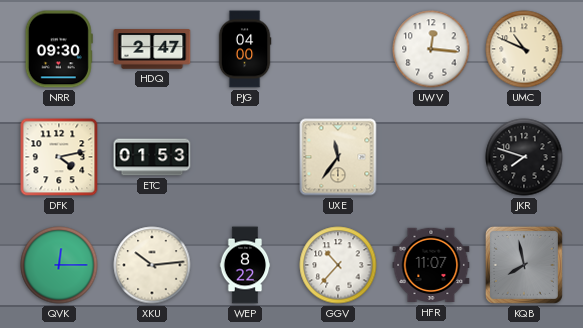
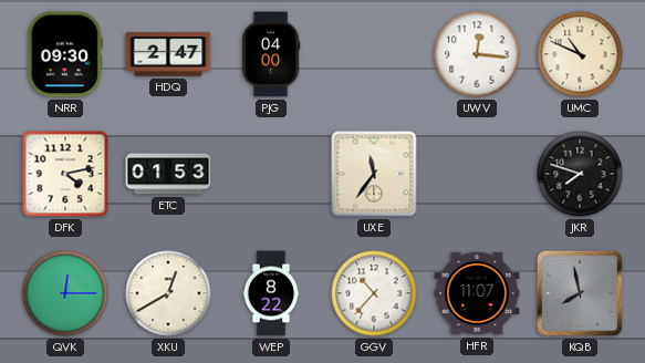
XKU: 10:14 -> 12:40
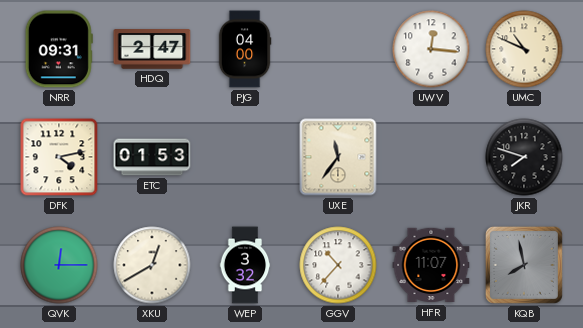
NRR: 09:30 -> 09:31
WEP: 8:22 -> 3:32
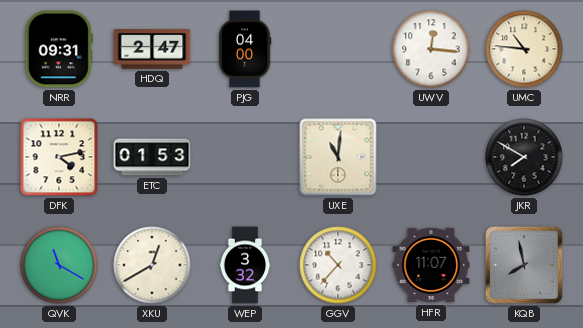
UMC: 10:49 -> 10:46
UXE: 11:36 -> 11:01
JKR: 7:48 -> 7:50
QVK: 12:15 -> 11:20
